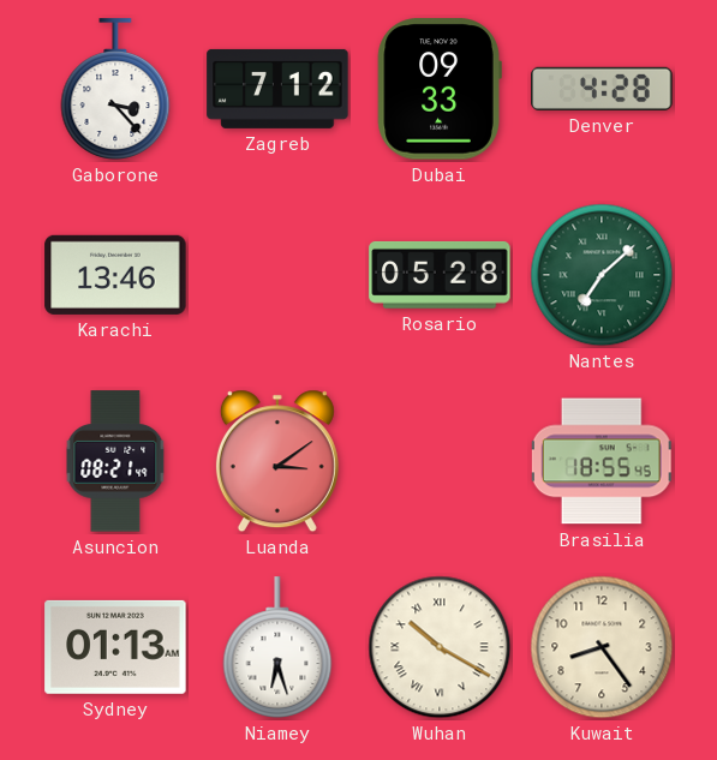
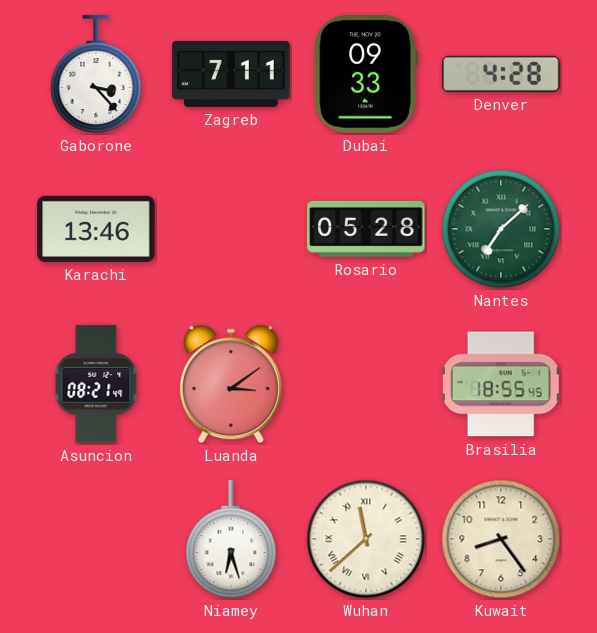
Zagreb: 7:12 -> 7:11
Sydney: 01:13 -> none
Wuhan: 10:20 -> 11:38
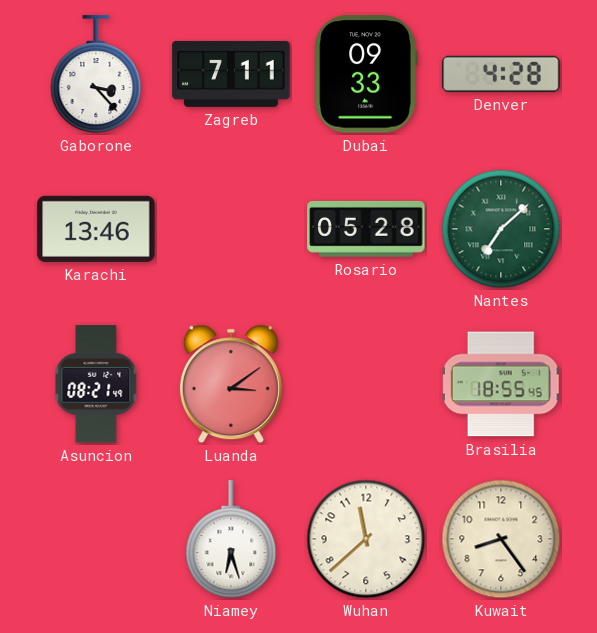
Wuhan numerals: Roman -> Arabic
